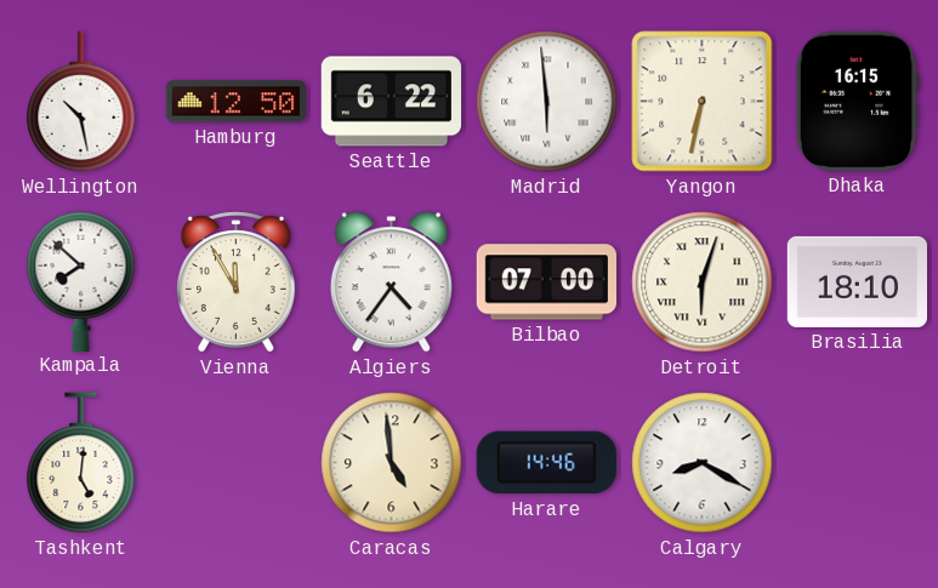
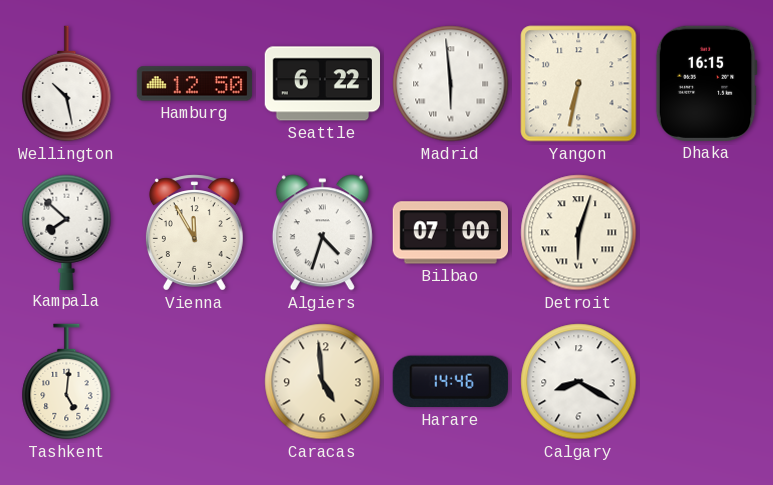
Algiers: 4:36 -> 4:33
Brasilia: 18:10 -> none
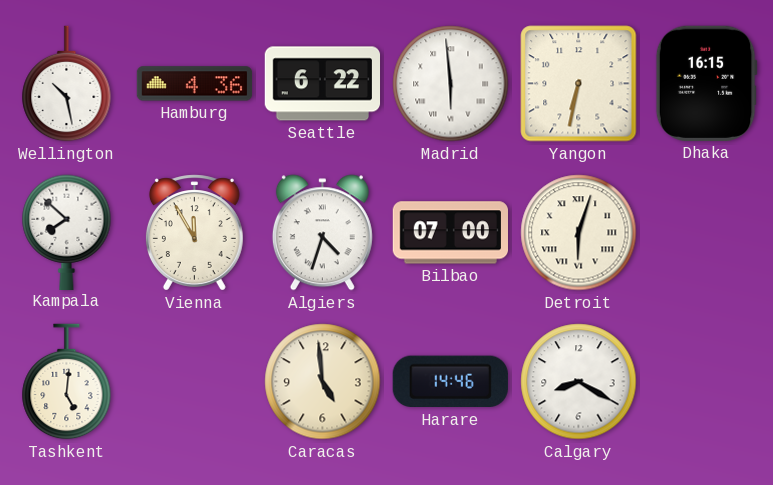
Hamburg: 12:50 -> 4:36
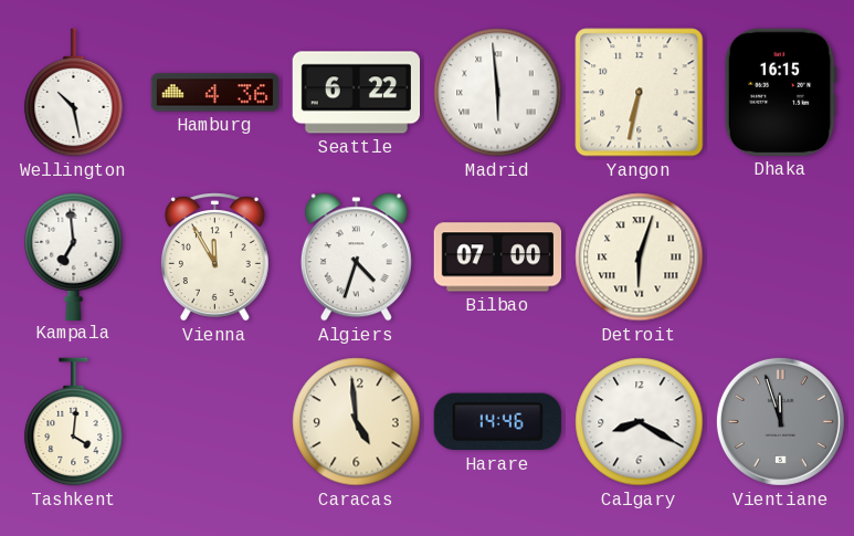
Kampala: 7:52 -> 6:59
Tashkent: 5:01 -> 4:01
Vientiane: none -> 11:57
